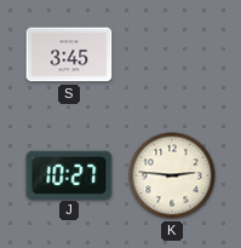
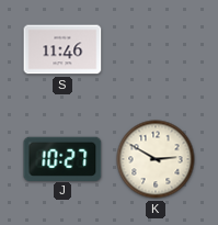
S: 3:45 -> 11:46
K: 2:46 -> 2:50
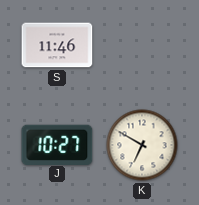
K: 2:50 -> 6:50
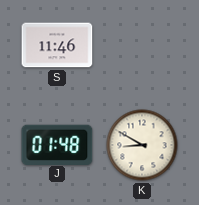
J: 10:27 -> 01:48
K: 6:50 -> 8:50
